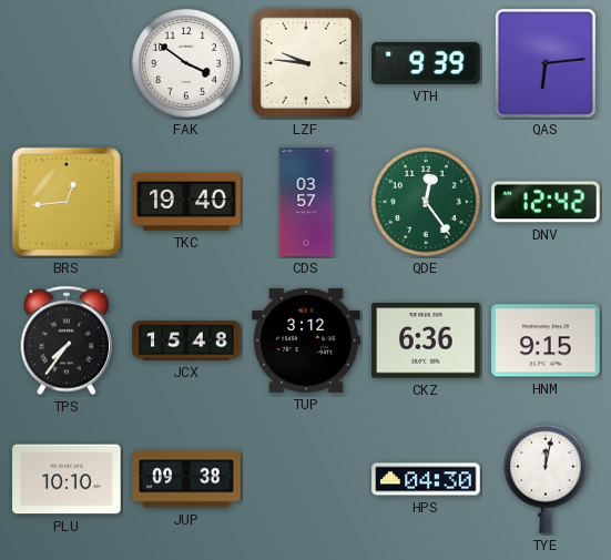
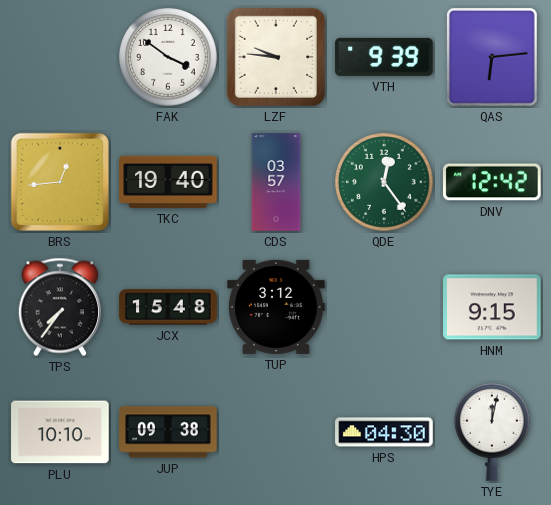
CKZ: 6:36 -> none
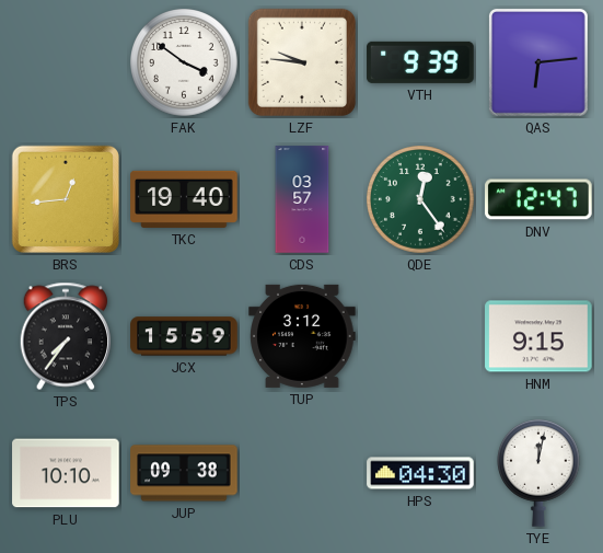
DNV: 12:42 -> 12:47
JCX: 15:48 -> 15:59
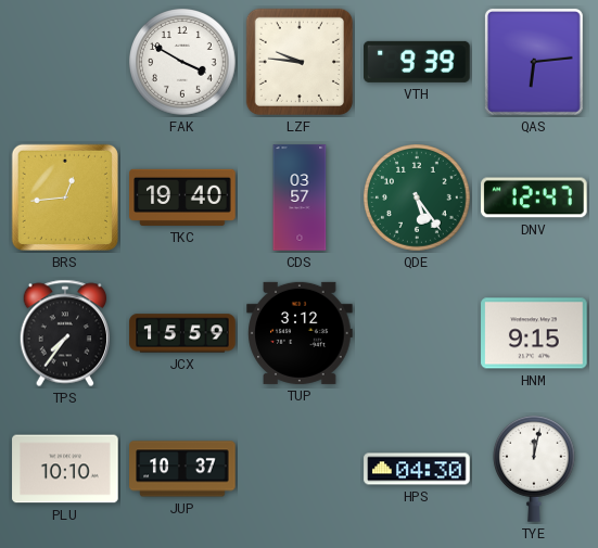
FAK: 3:51 -> 3:50
QDE: 12:24 -> 5:24
JUP: 09:38 -> 10:37
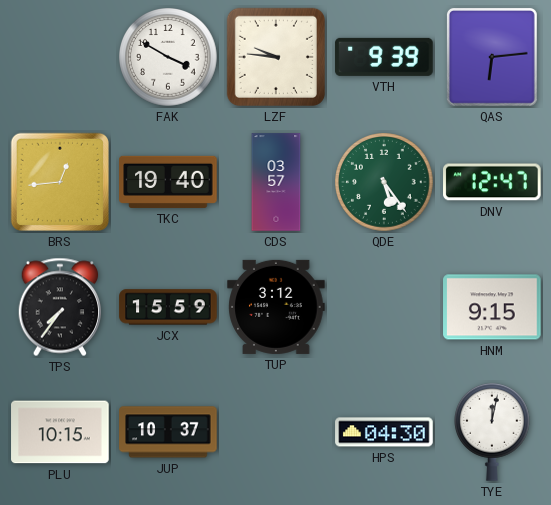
PLU: 10:10 -> 10:15
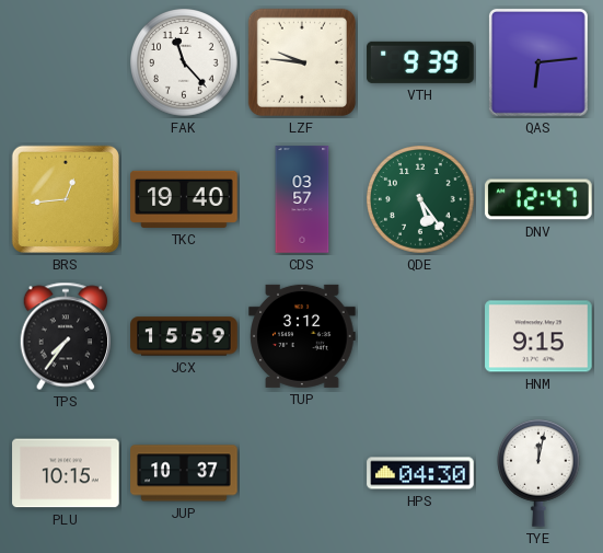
FAK: 3:50 -> 11:23
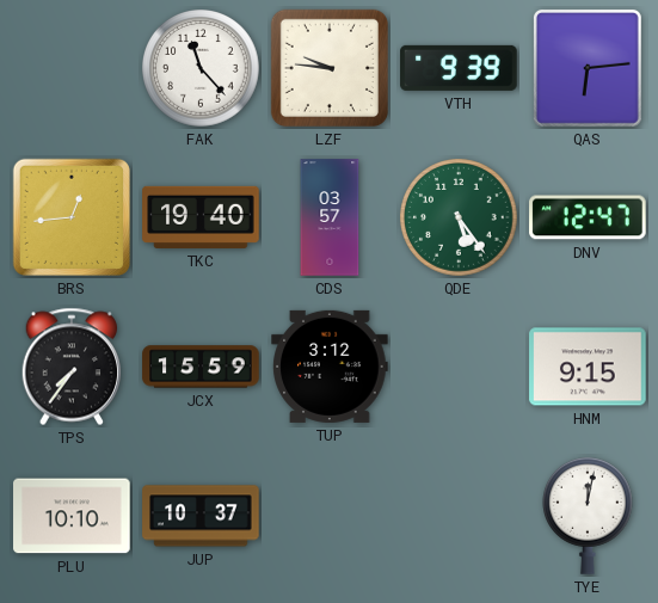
PLU: 10:15 -> 10:10
HPS: 04:30 -> none
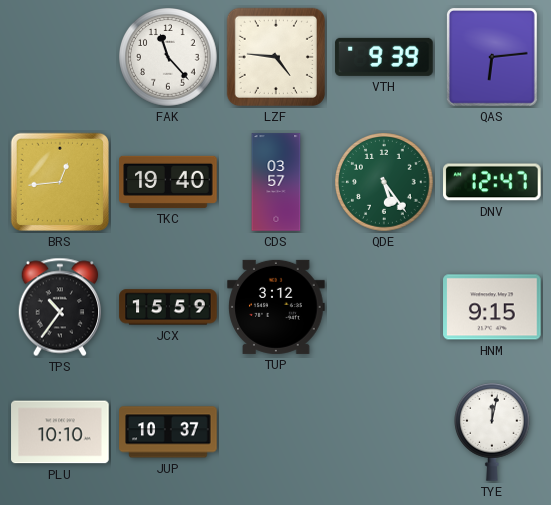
LZF: 9:46 -> 4:46
TPS: 7:36 -> 10:36
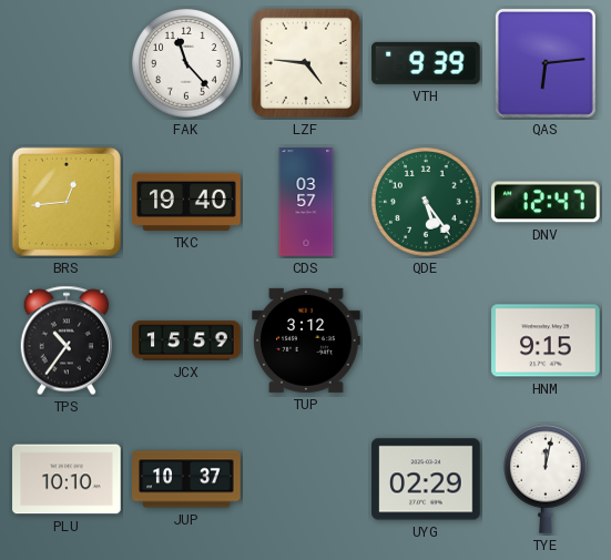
UYG: none -> 02:29
